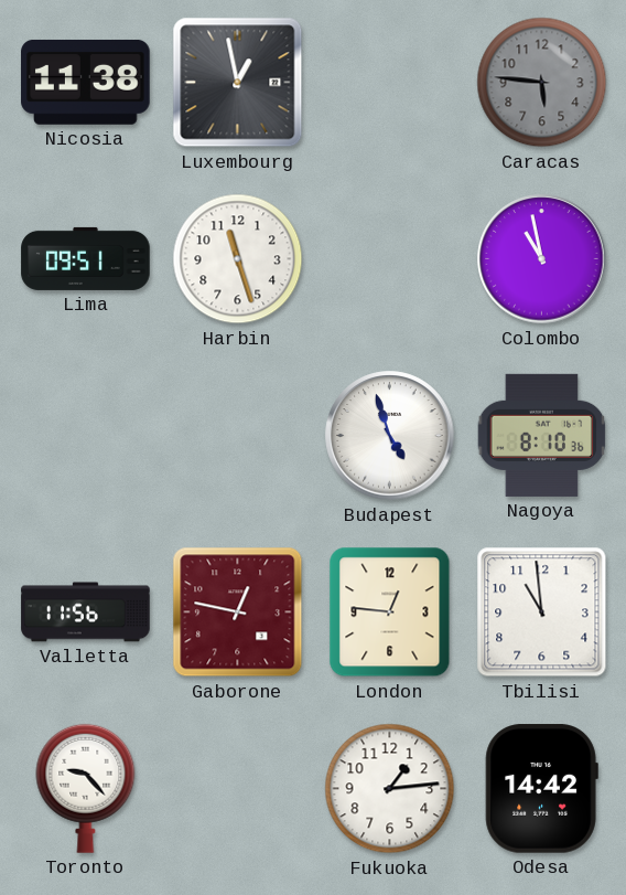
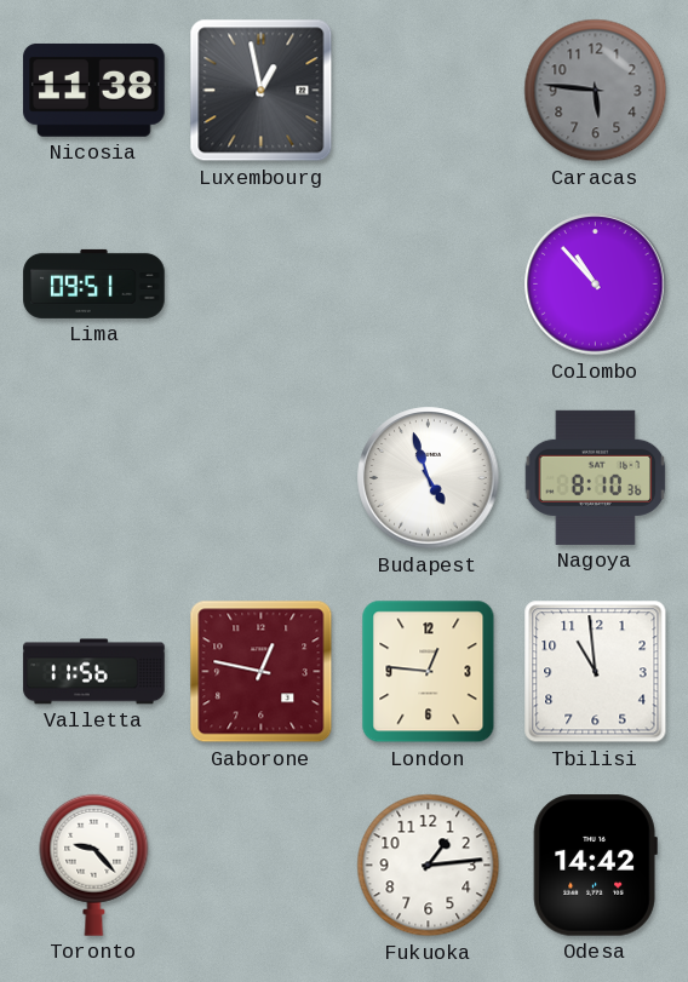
Harbin: 11:27 -> none
Colombo: 10:58 -> 10:53
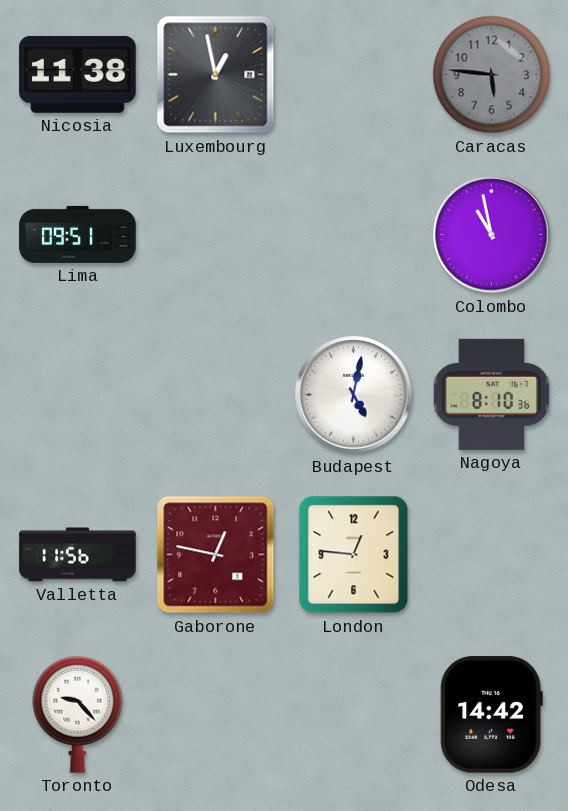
Colombo: 10:53 -> 10:58
Budapest: 4:57 -> 5:02
Tbilisi: 10:59 -> none
Fukuoka: 1:14 -> none
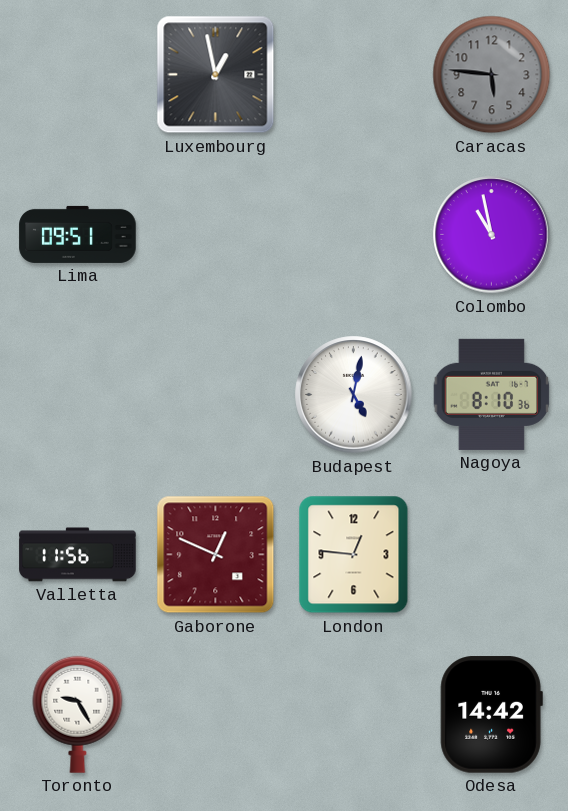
Nicosia: 11:38 -> none
Gaborone: 12:47 -> 12:49
Toronto: 9:23 -> 9:25
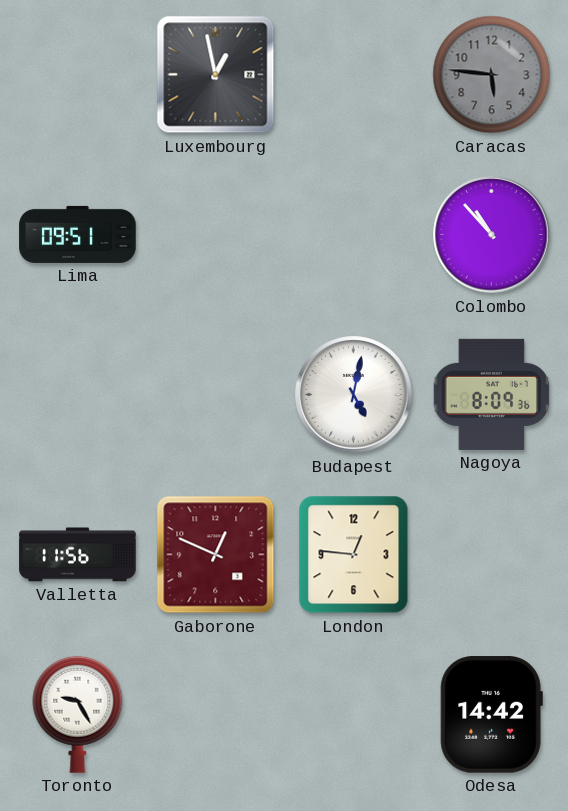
Colombo: 10:58 -> 10:53
Nagoya: 8:10 -> 8:09
